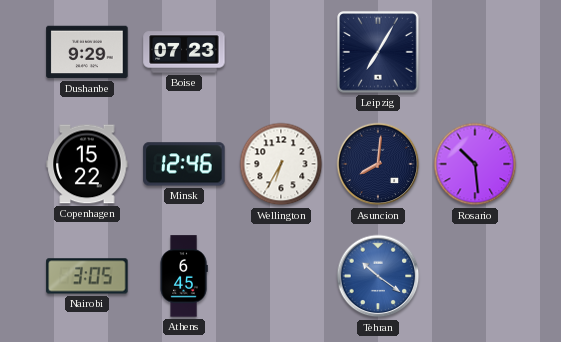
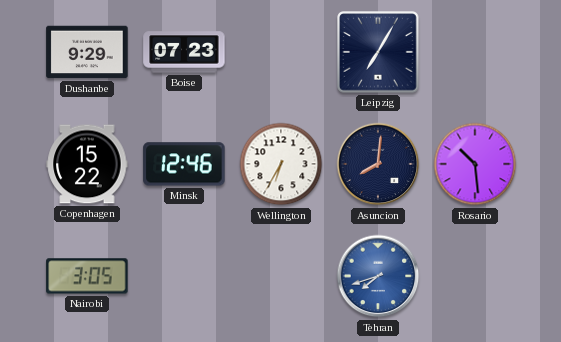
Athens: 6:45 -> none
Tehran: 10:21 -> 7:42
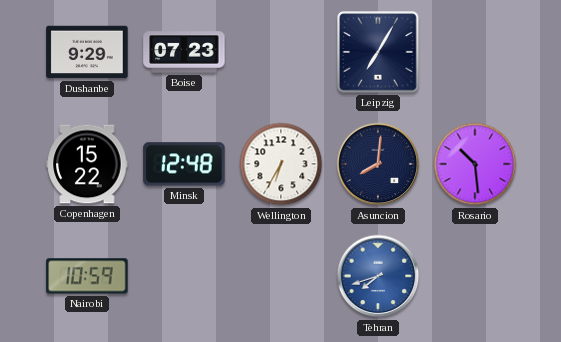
Minsk: 12:46 -> 12:48
Nairobi: 3:05 -> 10:59
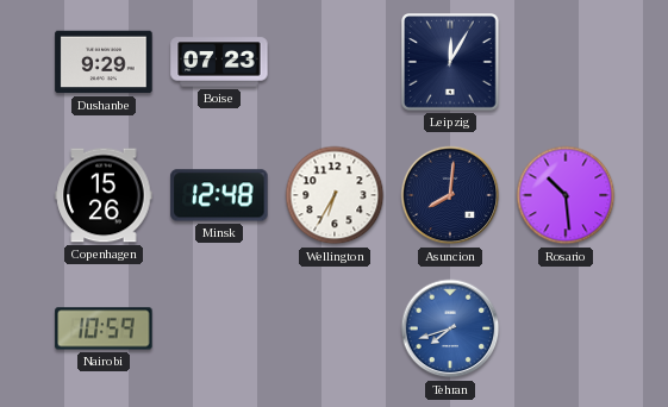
Leipzig: 7:05 -> 12:05
Copenhagen: 15:22 -> 15:26
